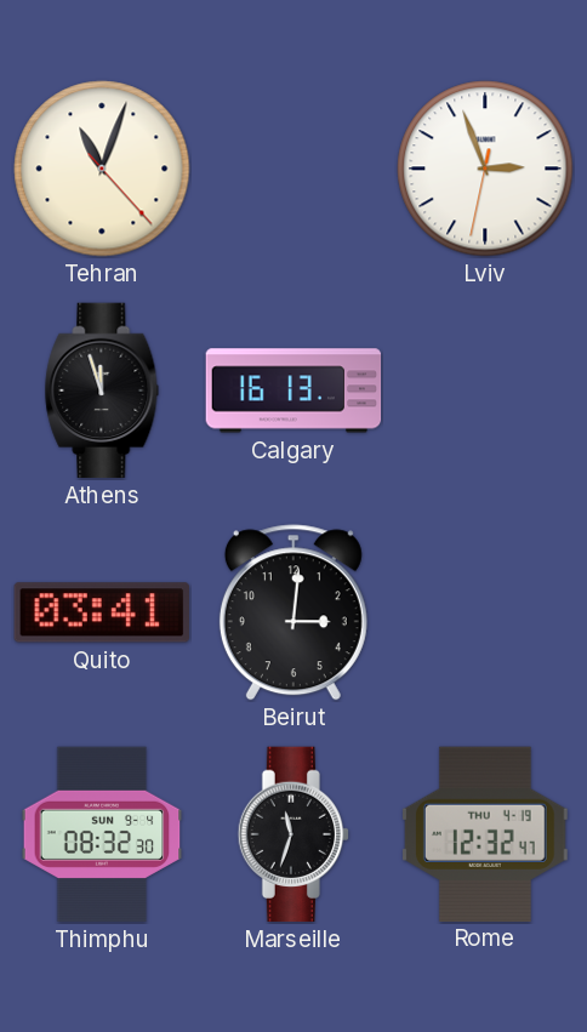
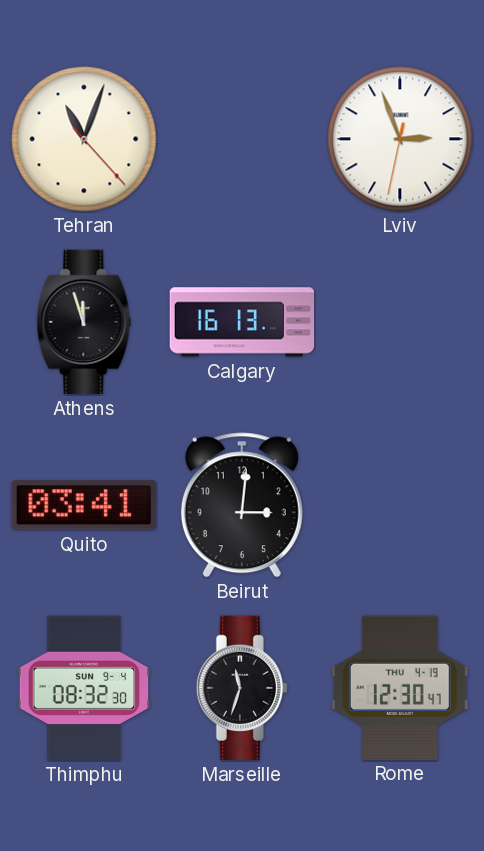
Rome: 12:32 -> 12:30
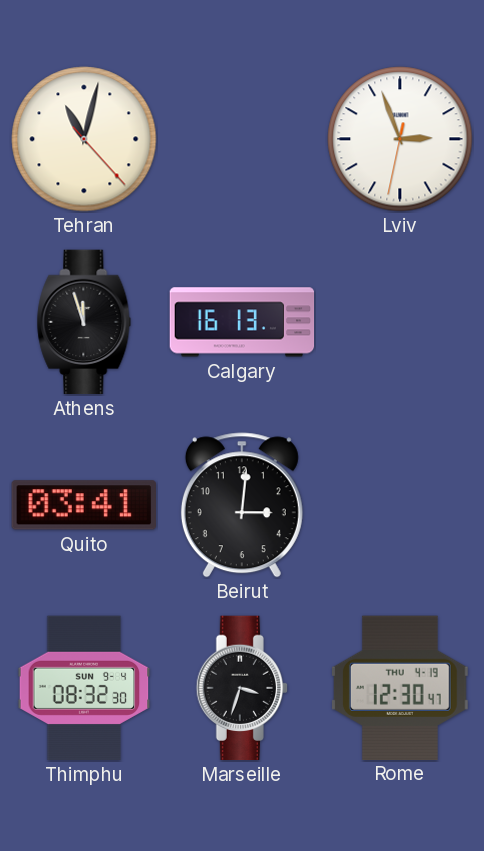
Tehran: 11:03 -> 11:02
Marseille: 11:33 -> 3:33
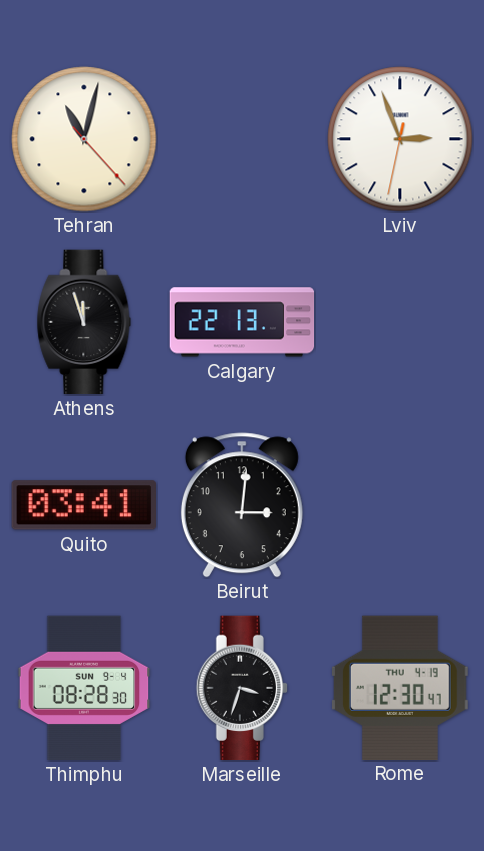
Calgary: 16:13 -> 22:13
Thimphu: 08:32 -> 08:28
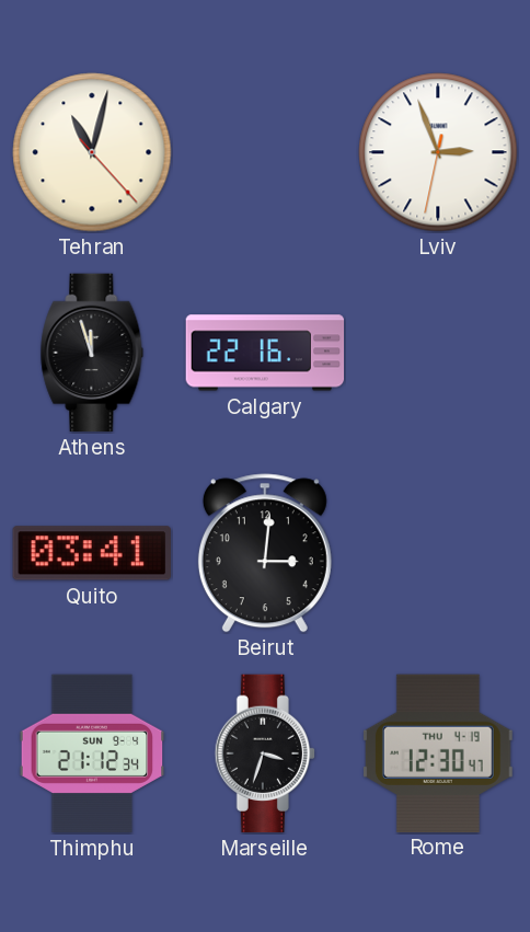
Calgary: 22:13 -> 22:16
Thimphu: 08:28 -> 21:12
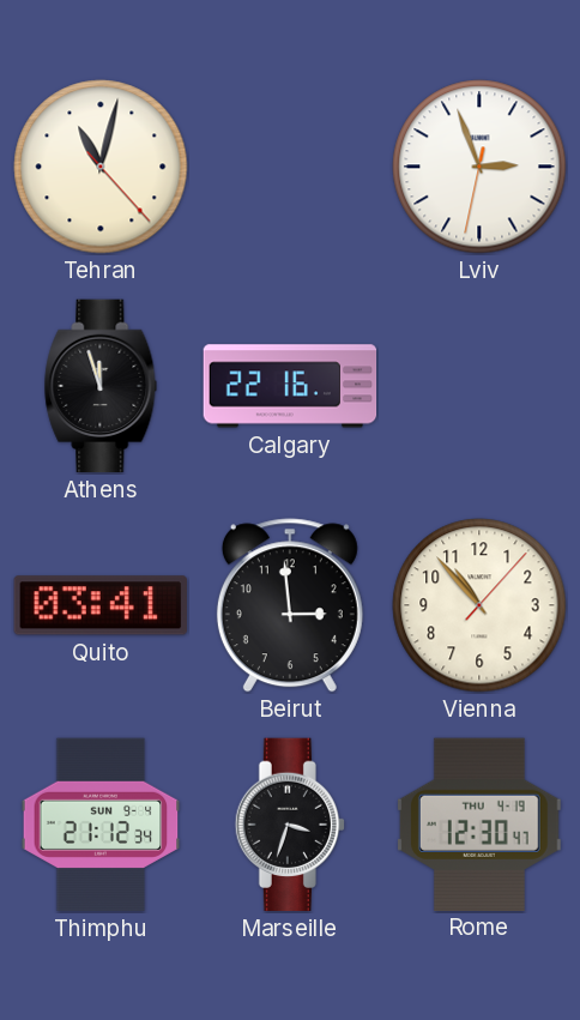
Beirut: 3:01 -> 2:59
Vienna: none -> 10:53
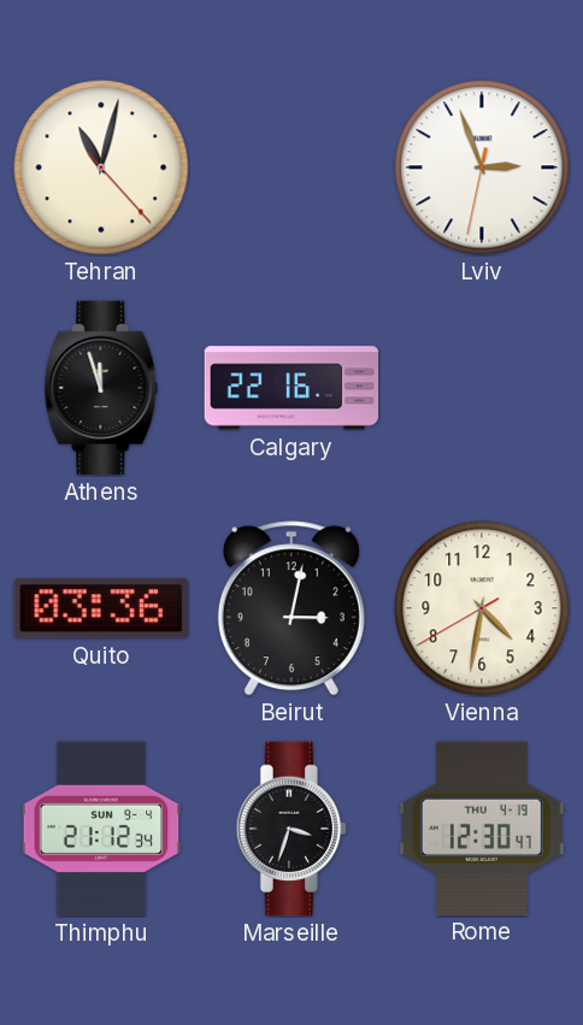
Quito: 03:41 -> 03:36
Beirut: 2:59 -> 3:02
Vienna: 10:53 -> 4:31
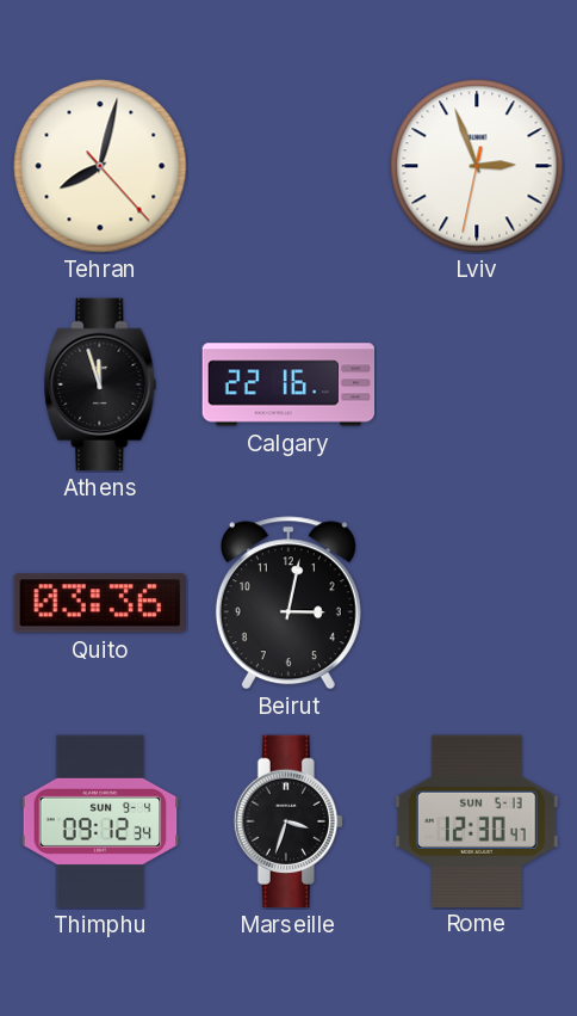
Tehran: 11:02 -> 8:02
Vienna: 4:31 -> none
Thimphu: 21:12 -> 09:12
Rome date: THU 4-19 -> SUN 5-13
